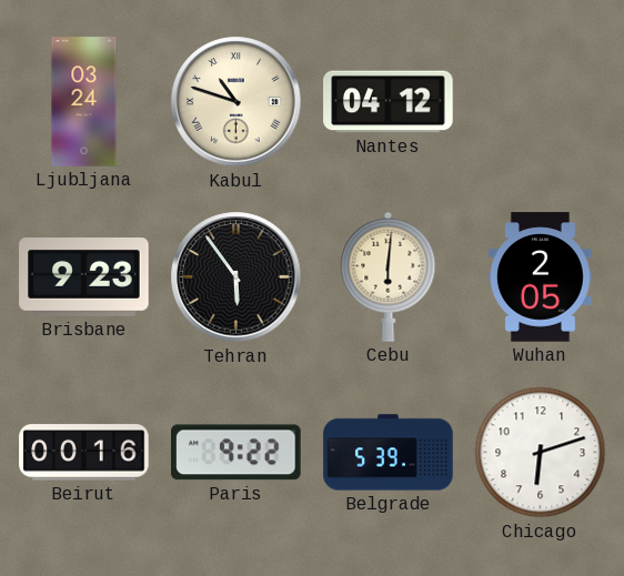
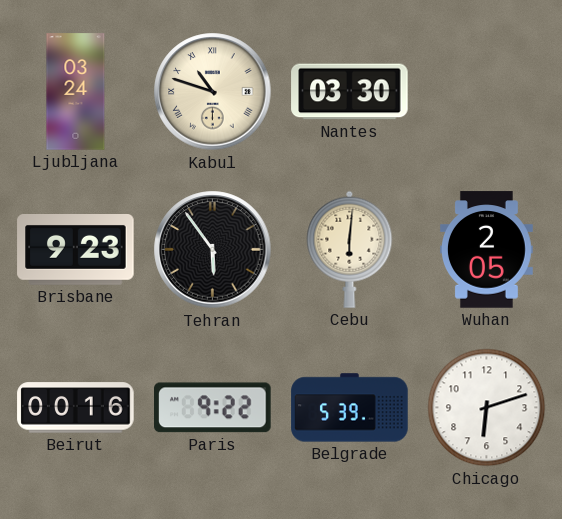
Nantes: 04:12 -> 03:30
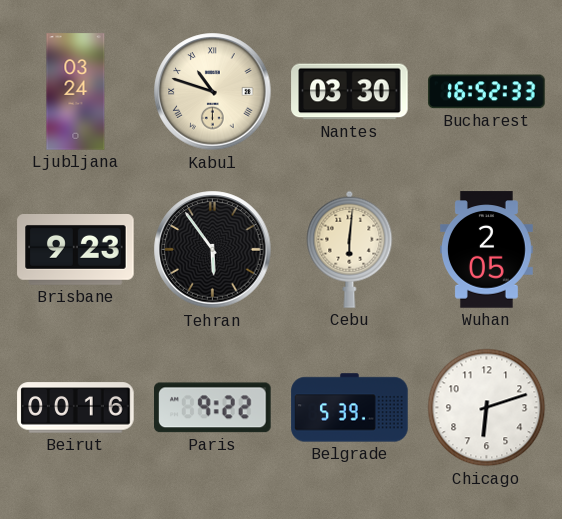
Bucharest: none -> 16:52
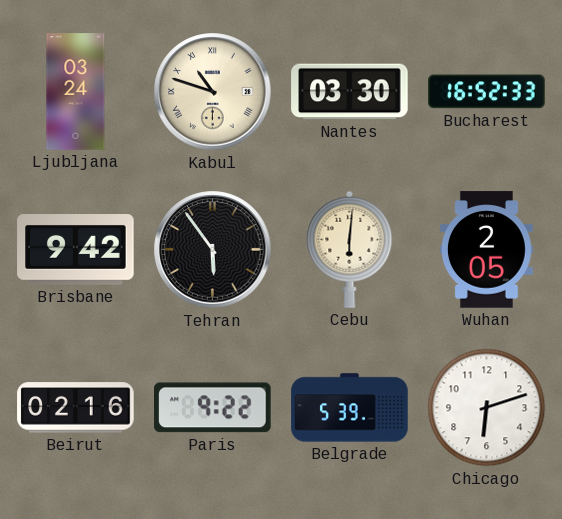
Brisbane: 9:23 -> 9:42
Beirut: 00:16 -> 02:16
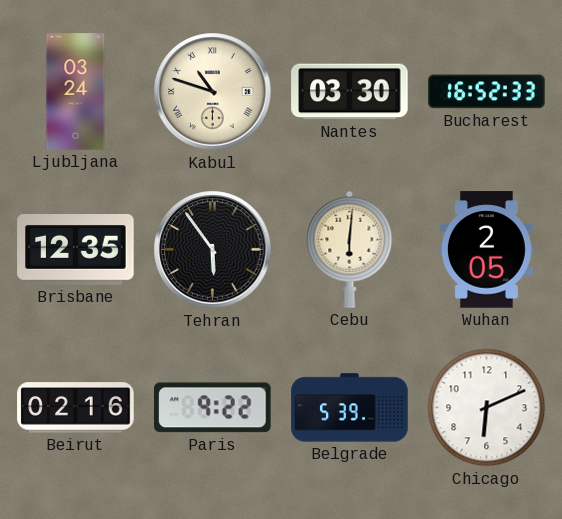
Brisbane: 9:42 -> 12:35
Chicago: 6:12 -> 6:11
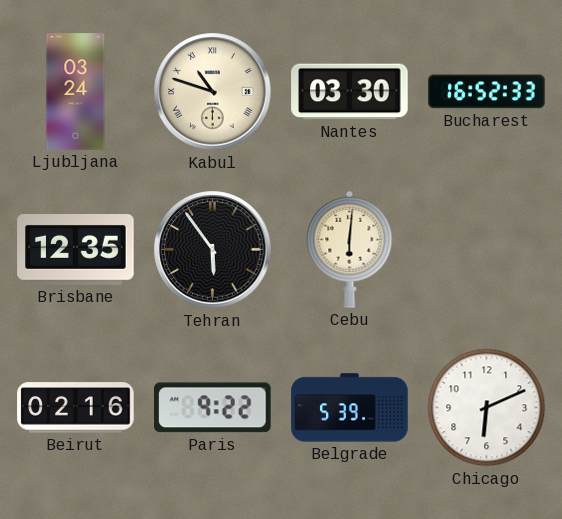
Wuhan: 2:05 -> none
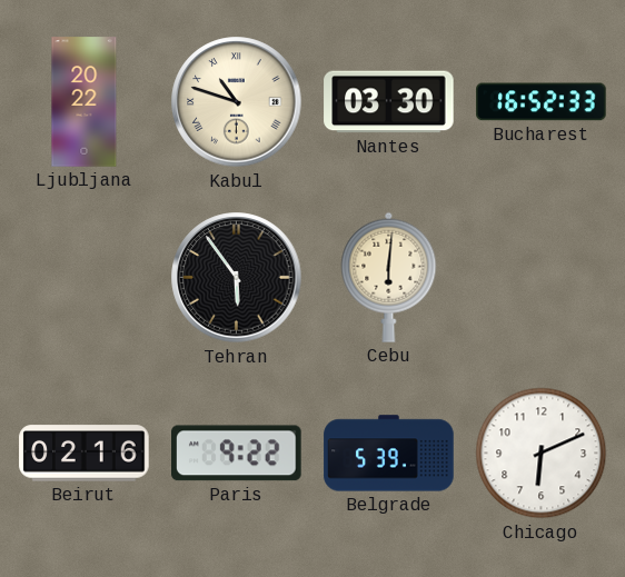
Ljubljana: 03:24 -> 20:22
Brisbane: 12:35 -> none
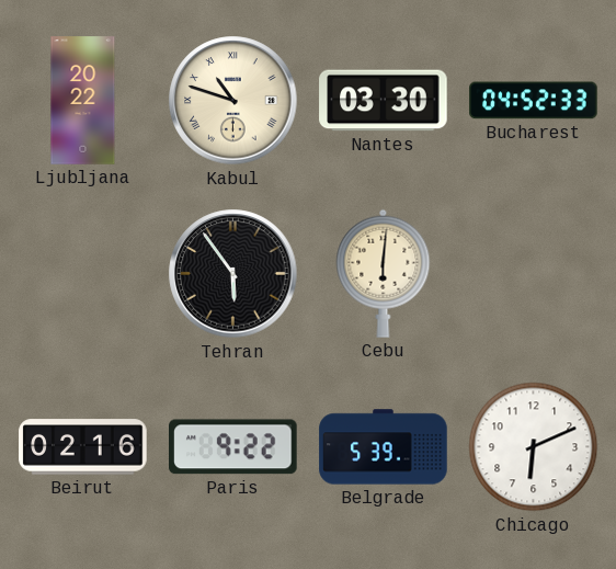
Bucharest: 16:52 -> 04:52
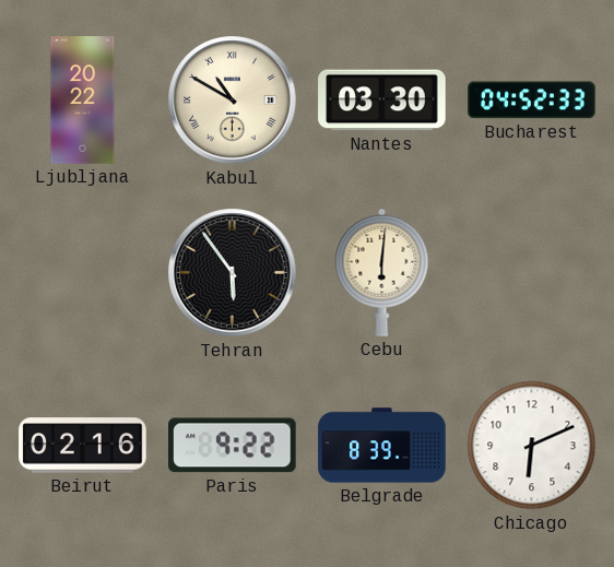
Kabul: 10:48 -> 10:50
Belgrade: 5:39 -> 8:39
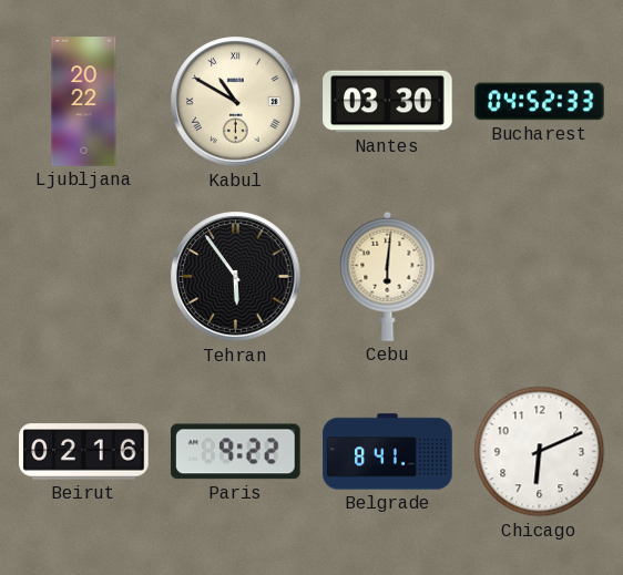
Belgrade: 8:39 -> 8:41
